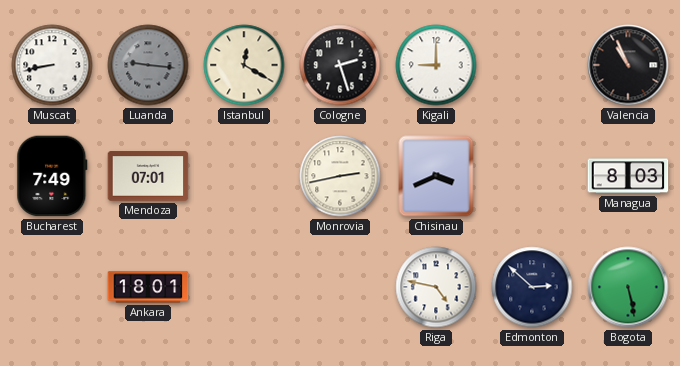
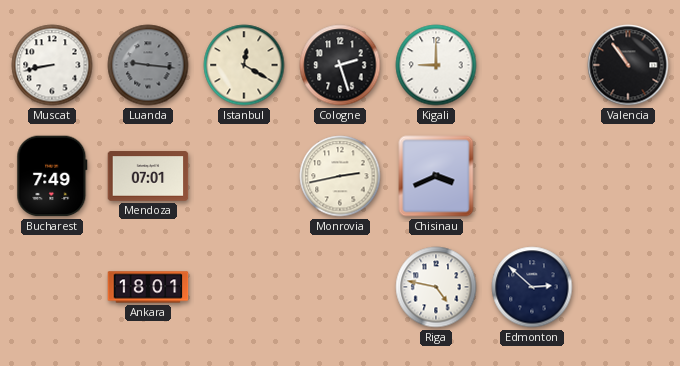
Valencia: 10:56 -> 10:54
Managua: 8:03 -> none
Bogota: 5:28 -> none
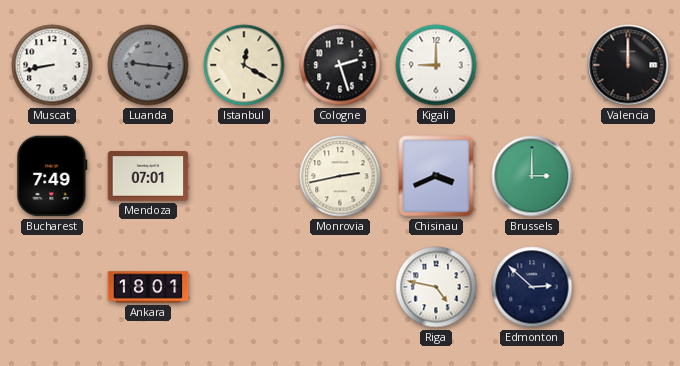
Valencia: 10:54 -> 12:00
Brussels: none -> 3:00
